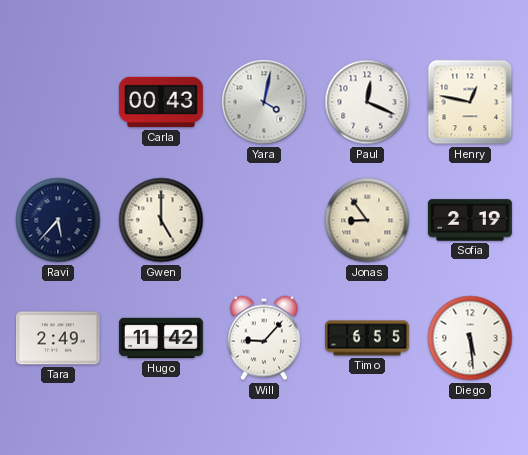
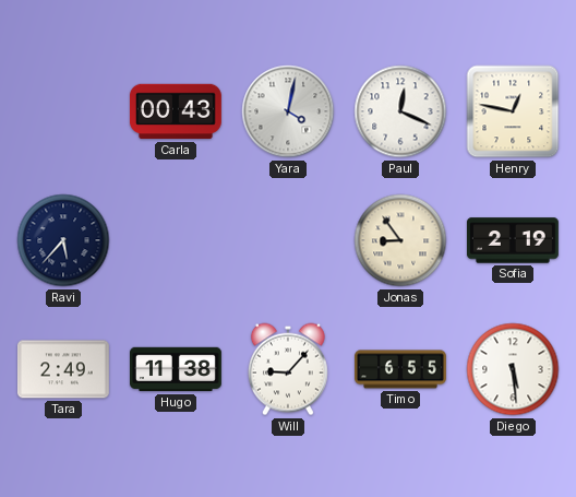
Gwen: 5:00 -> none
Hugo: 11:42 -> 11:38
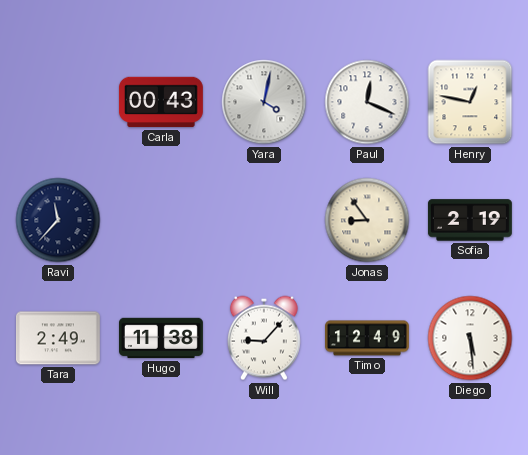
Ravi: 5:37 -> 11:37
Timo: 6:55 -> 12:49
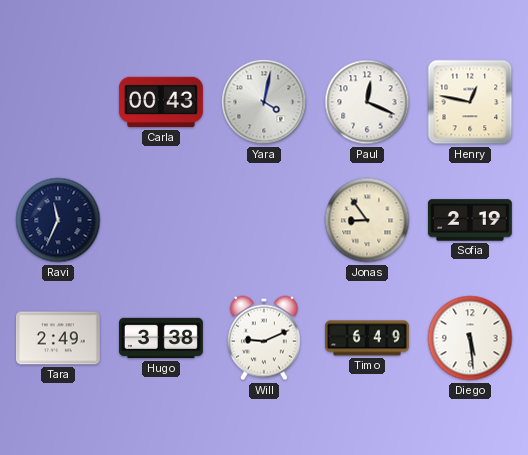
Ravi: 11:37 -> 11:34
Hugo: 11:38 -> 3:38
Will: 9:07 -> 9:11
Timo: 12:49 -> 6:49
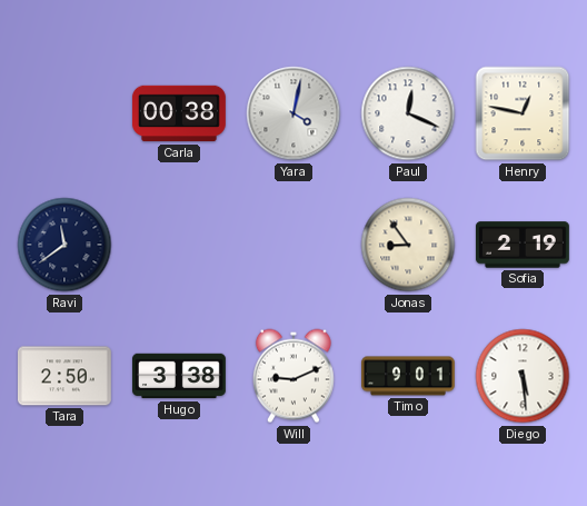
Carla: 00:43 -> 00:38
Ravi: 11:34 -> 11:39
Tara: 2:49 -> 2:50
Timo: 6:49 -> 9:01
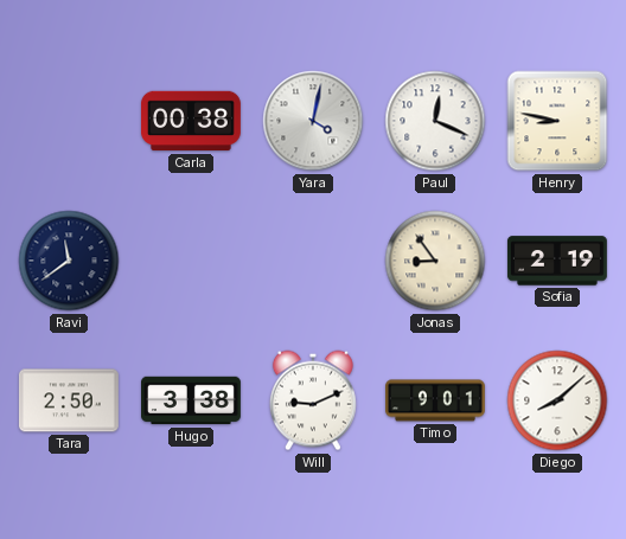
Henry: 12:47 -> 8:47
Diego: 5:29 -> 8:08
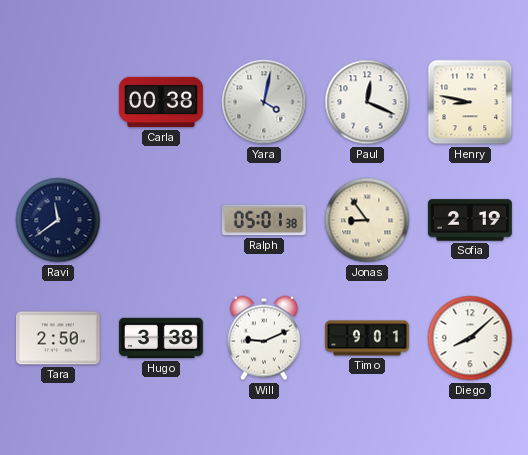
Ralph: none -> 05:01
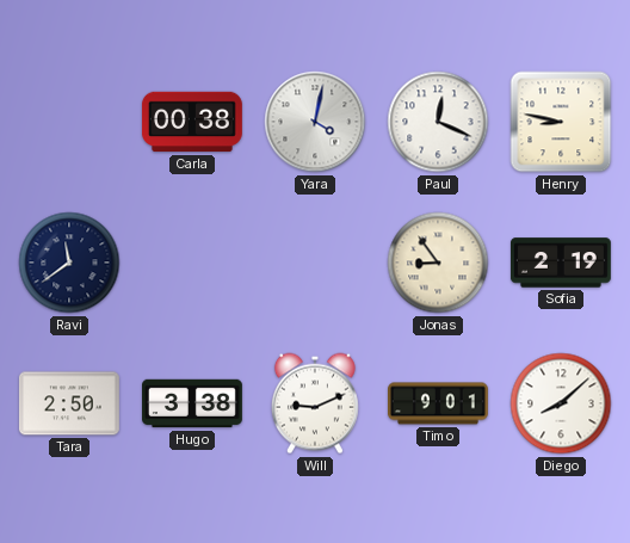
Ralph: 05:01 -> none
